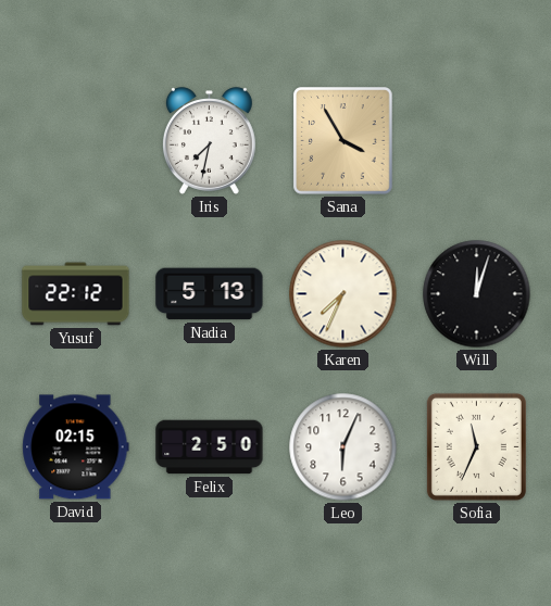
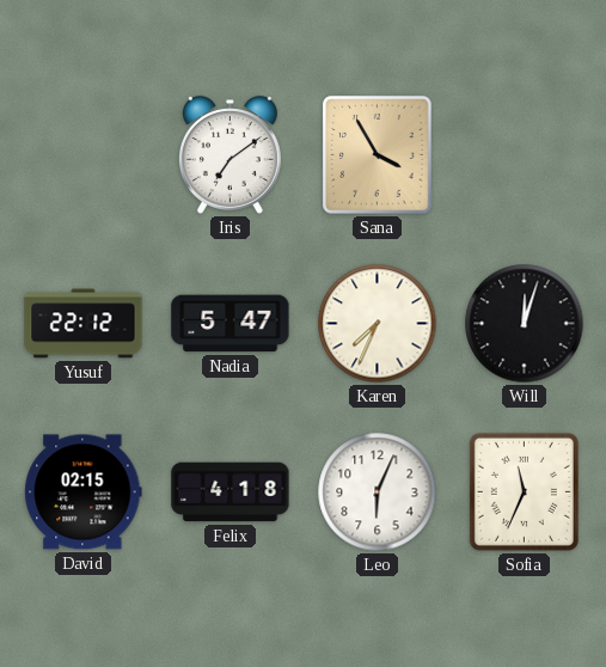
Iris: 7:32 -> 7:09
Nadia: 5:13 -> 5:47
Felix: 2:50 -> 4:18
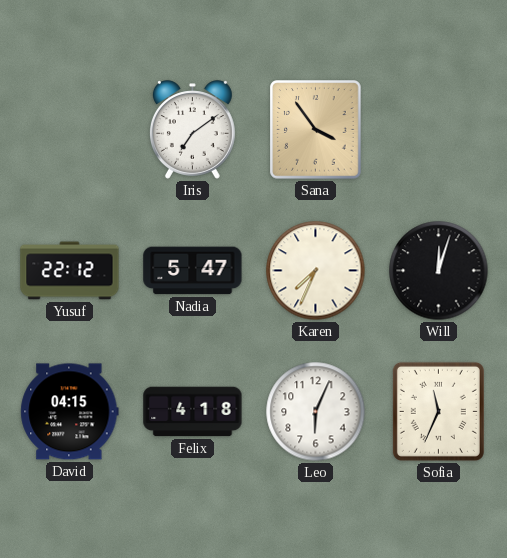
Sana: 3:55 -> 3:54
David: 02:15 -> 04:15
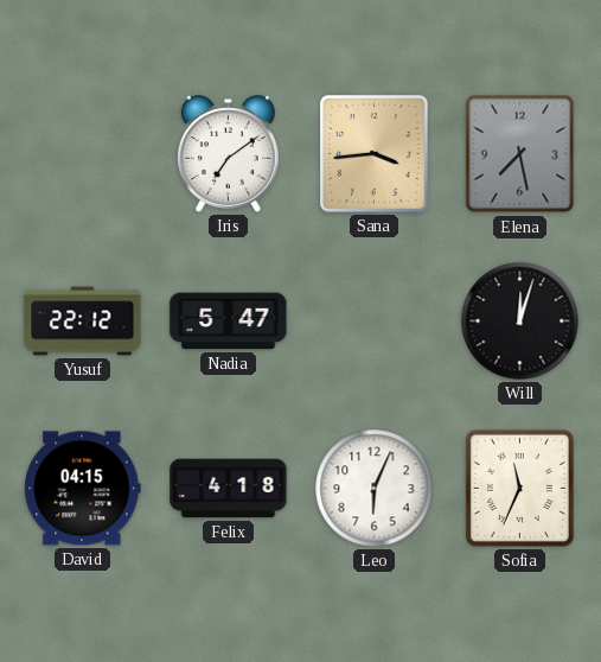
Sana: 3:54 -> 3:44
Elena: none -> 7:28
Karen: 7:34 -> none
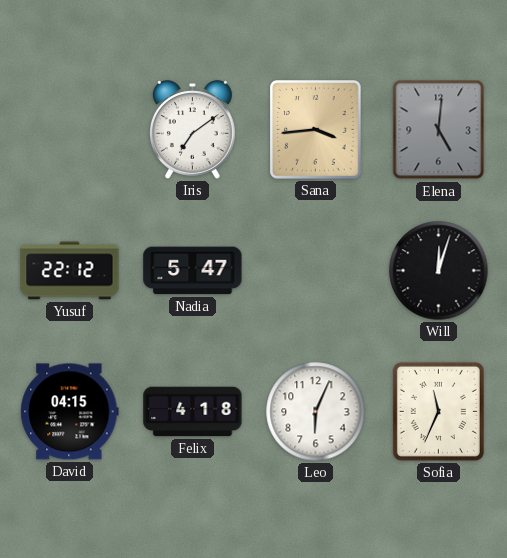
Elena: 7:28 -> 5:01
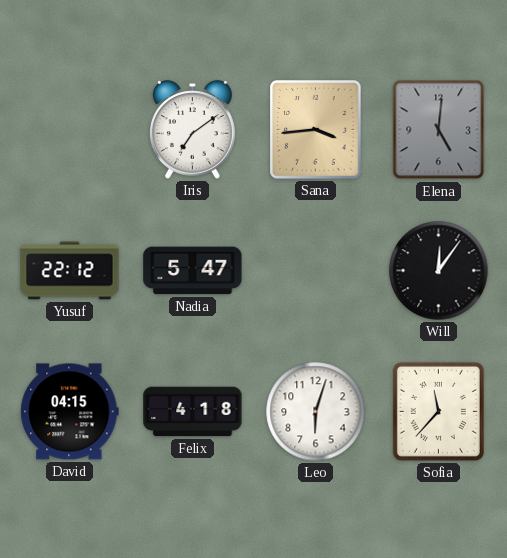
Will: 12:03 -> 12:06
Leo: 6:04 -> 6:03
Sofia: 11:34 -> 11:37
